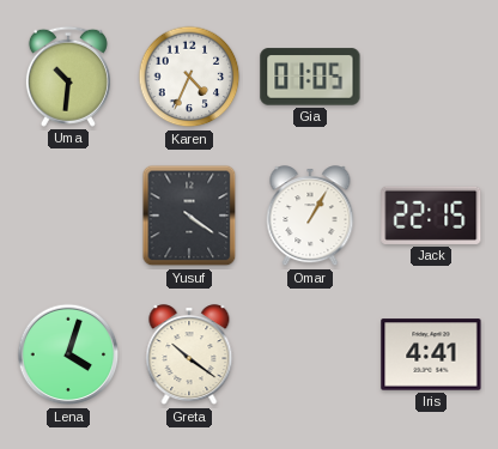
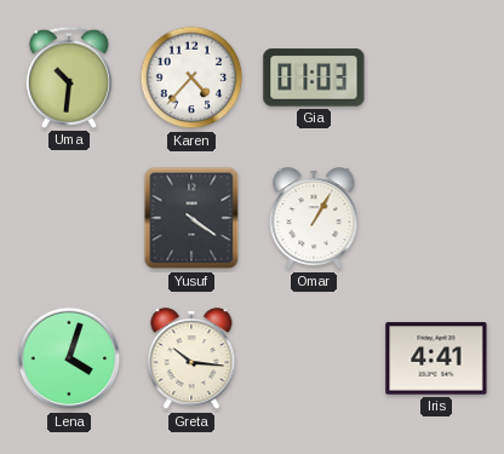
Karen: 4:34 -> 4:37
Gia: 01:05 -> 01:03
Jack: 22:15 -> none
Greta: 10:21 -> 10:16
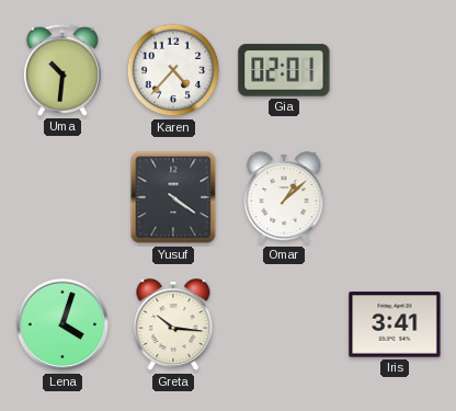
Gia: 01:03 -> 02:01
Omar: 1:05 -> 1:08
Iris: 4:41 -> 3:41
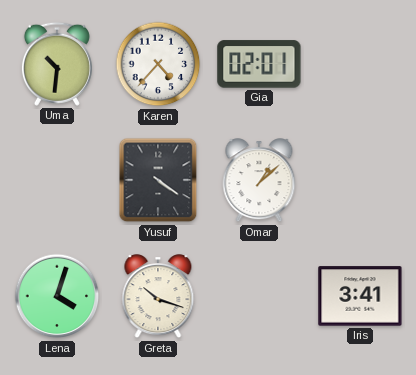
Greta: 10:16 -> 10:18
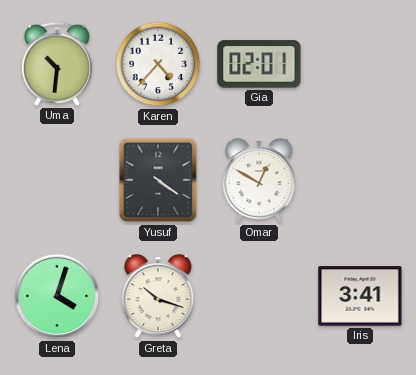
Omar: 1:08 -> 12:50
